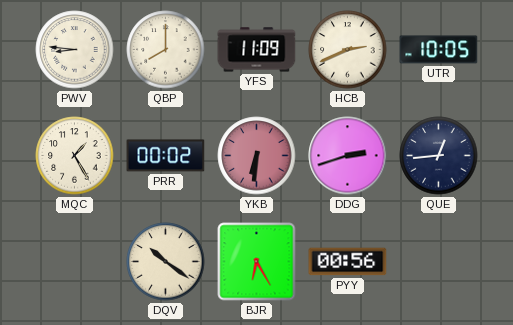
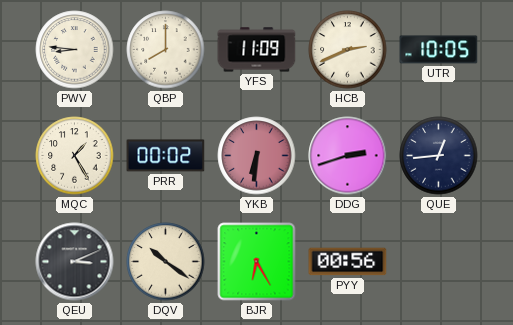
QEU: none -> 3:11
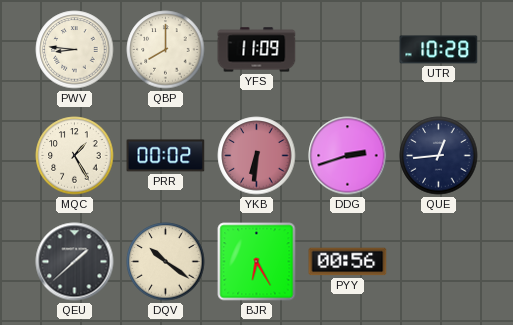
HCB: 2:41 -> none
UTR: 10:05 -> 10:28
QEU: 3:11 -> 1:38
